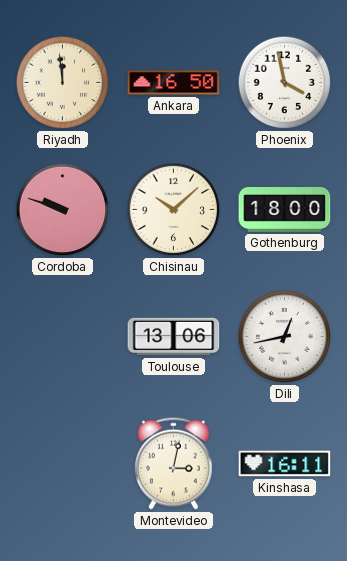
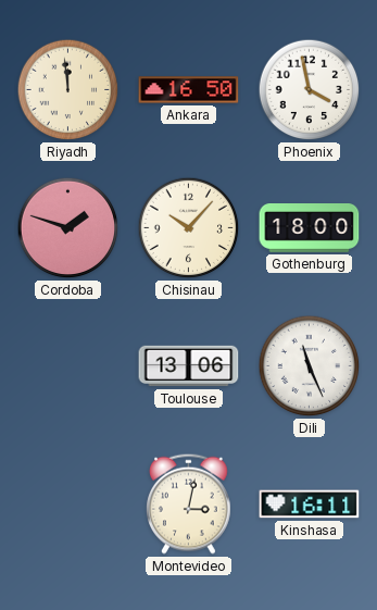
Cordoba: 9:48 -> 1:48
Chisinau: 10:08 -> 10:07
Dili: 12:43 -> 11:26
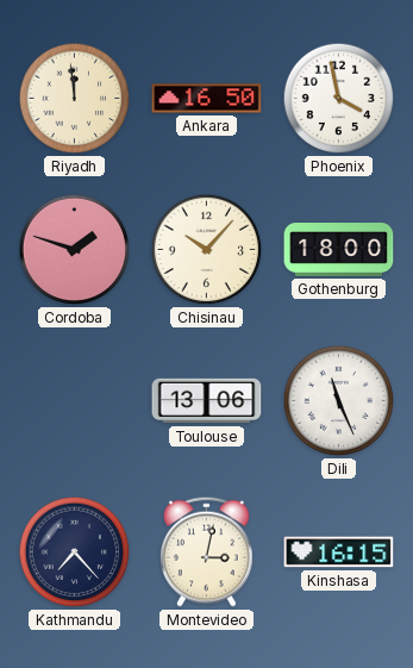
Kathmandu: none -> 7:23
Kinshasa: 16:11 -> 16:15
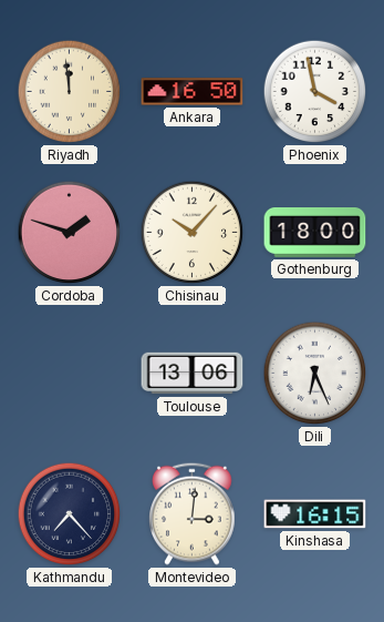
Dili: 11:26 -> 6:26
Montevideo: 3:02 -> 3:01
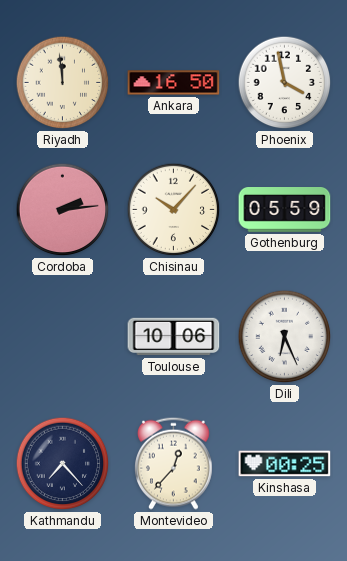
Cordoba: 1:48 -> 2:14
Gothenburg: 18:00 -> 05:59
Toulouse: 13:06 -> 10:06
Montevideo: 3:01 -> 12:37
Kinshasa: 16:15 -> 00:25
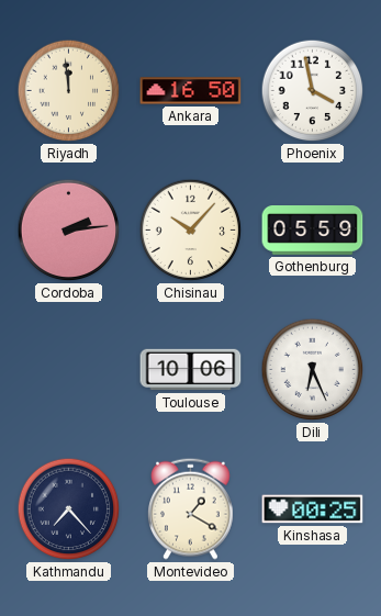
Montevideo: 12:37 -> 1:20
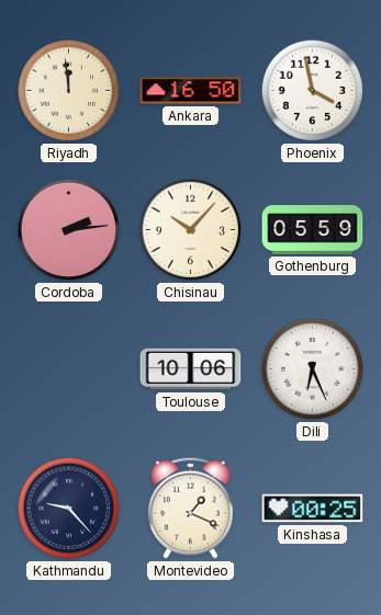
Kathmandu: 7:23 -> 9:23
Montevideo: 1:20 -> 1:19
